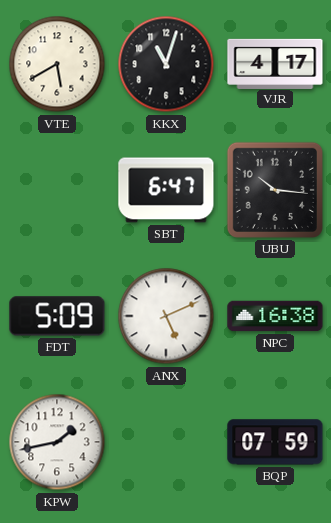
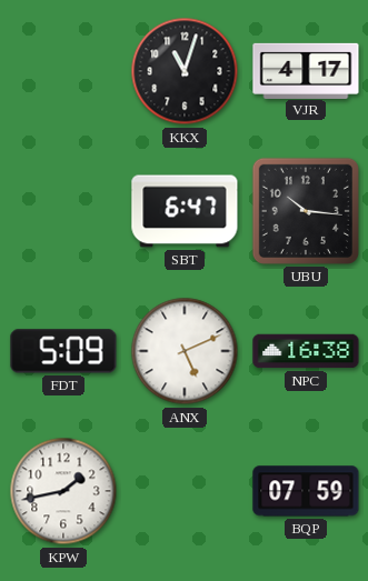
VTE: 5:40 -> none
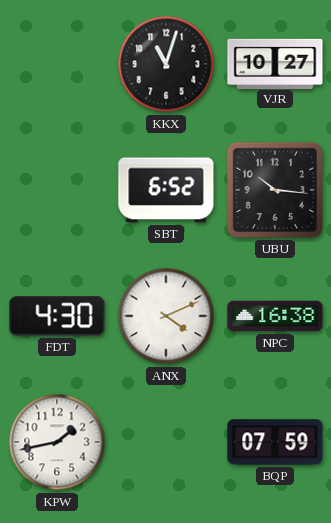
VJR: 4:17 -> 10:27
SBT: 6:47 -> 6:52
FDT: 5:09 -> 4:30
ANX: 5:11 -> 4:11
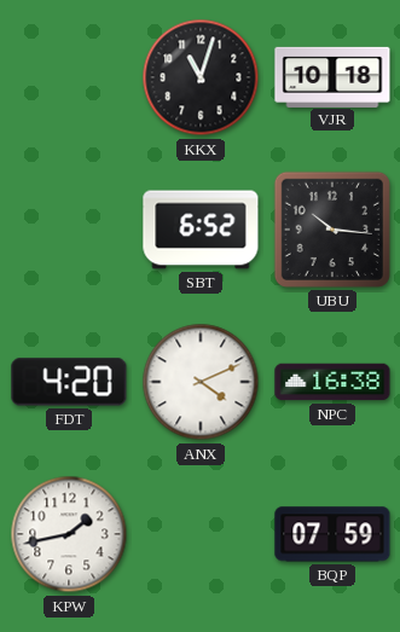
VJR: 10:27 -> 10:18
FDT: 4:30 -> 4:20
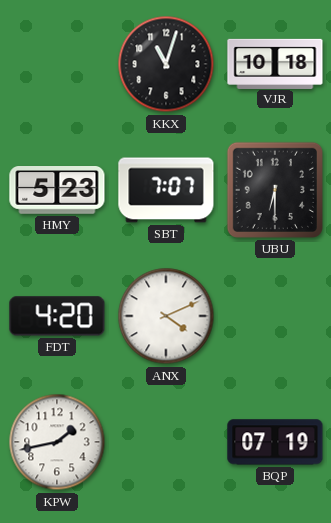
HMY: none -> 5:23
SBT: 6:52 -> 7:07
UBU: 10:16 -> 6:30
NPC: 16:38 -> none
BQP: 07:59 -> 07:19
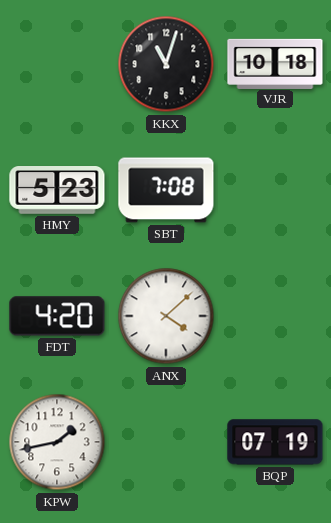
SBT: 7:07 -> 7:08
UBU: 6:30 -> none
ANX: 4:11 -> 4:08
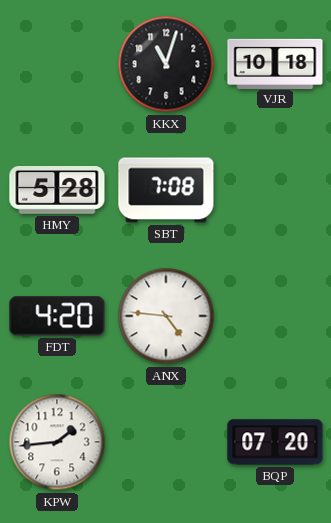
HMY: 5:23 -> 5:28
ANX: 4:08 -> 4:46
KPW: 1:43 -> 1:44
BQP: 07:19 -> 07:20
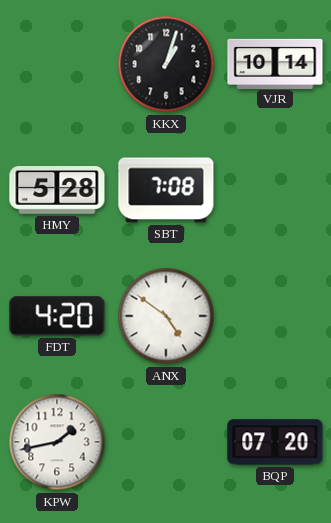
KKX: 11:03 -> 1:03
VJR: 10:18 -> 10:14
ANX: 4:46 -> 4:51
KPW: 1:44 -> 1:43
